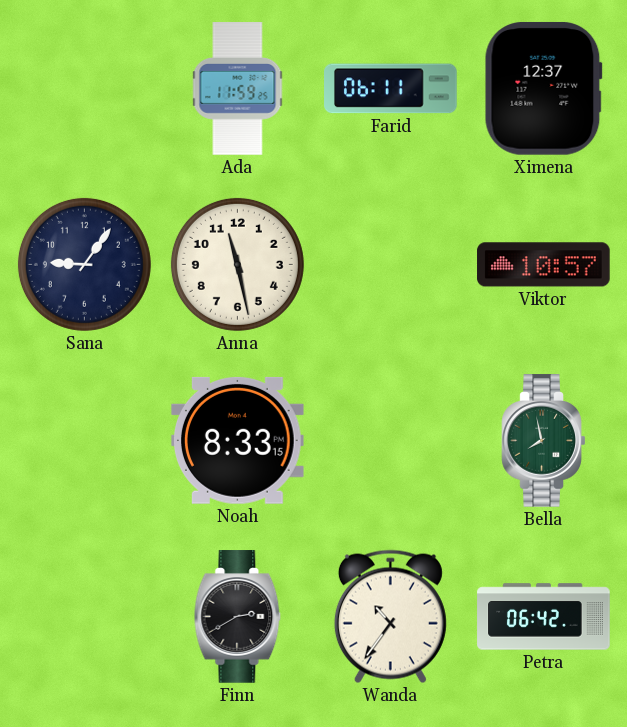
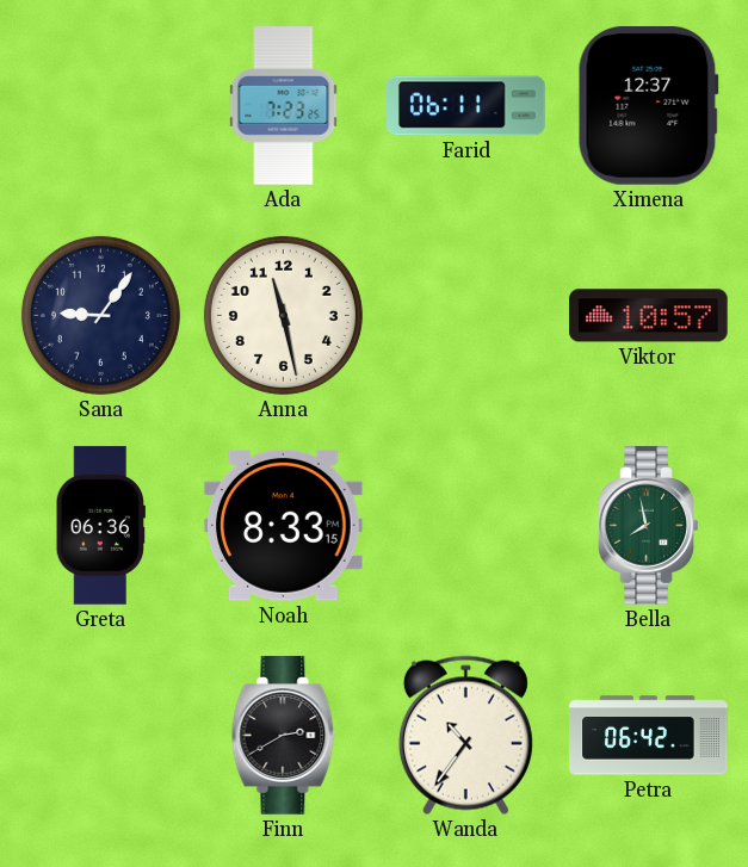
Ada: 11:59 -> 7:23
Greta: none -> 06:36
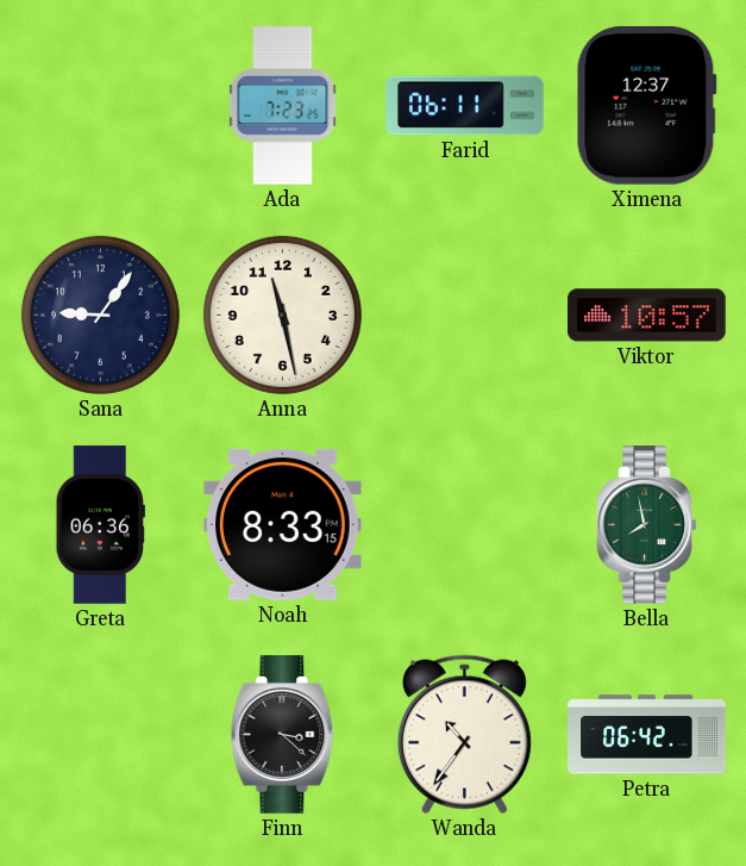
Finn: 2:40 -> 3:22
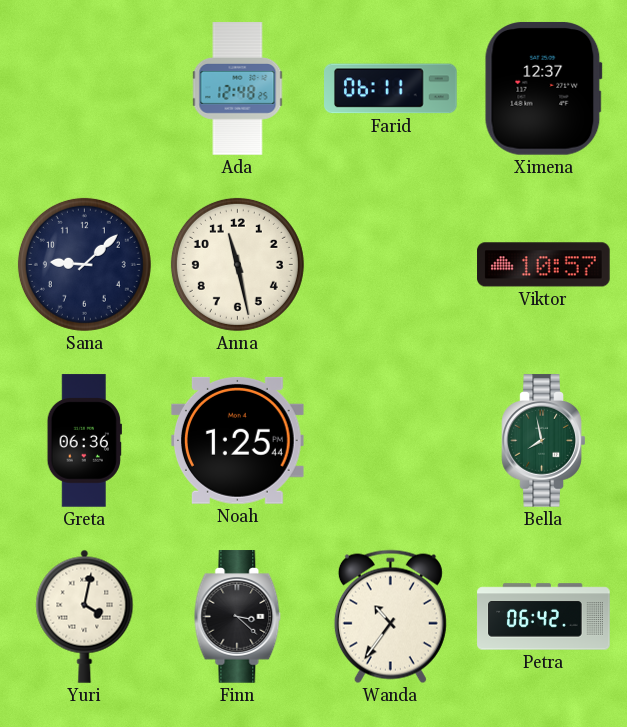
Ada: 7:23 -> 12:48
Sana: 9:06 -> 9:08
Noah: 8:33 -> 1:25
Yuri: none -> 4:02
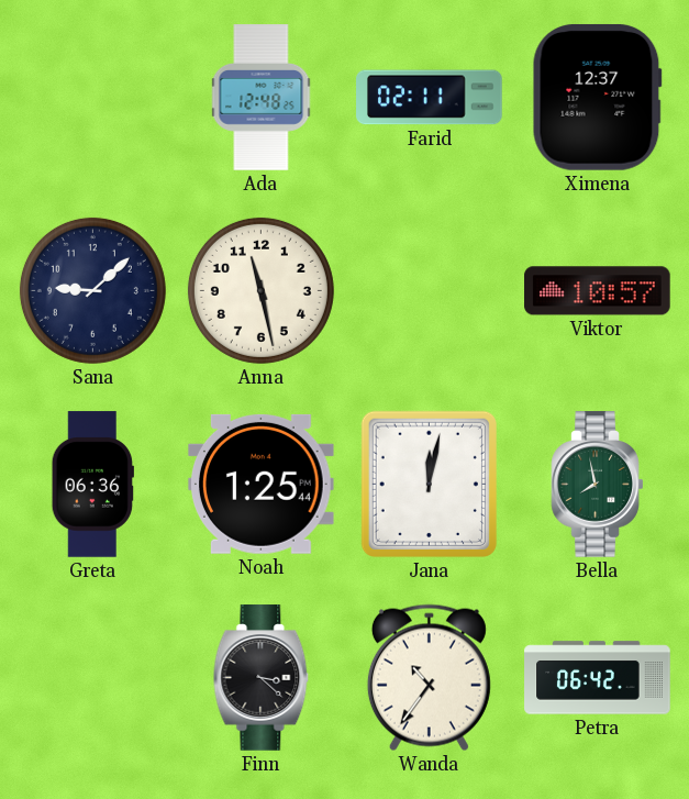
Farid: 06:11 -> 02:11
Jana: none -> 12:02
Yuri: 4:02 -> none
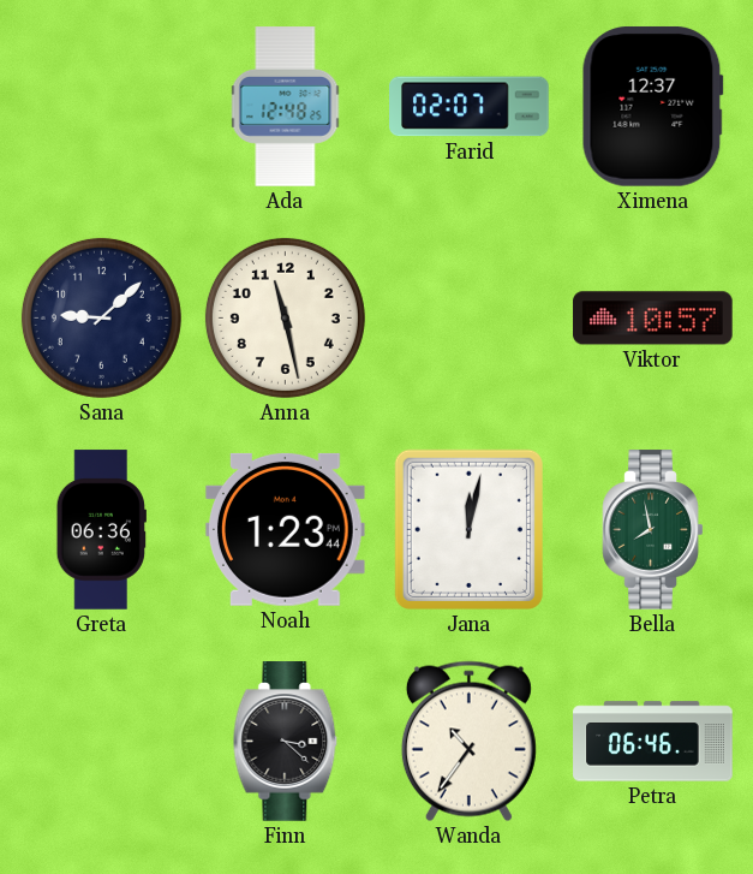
Farid: 02:11 -> 02:07
Noah: 1:25 -> 1:23
Petra: 06:42 -> 06:46
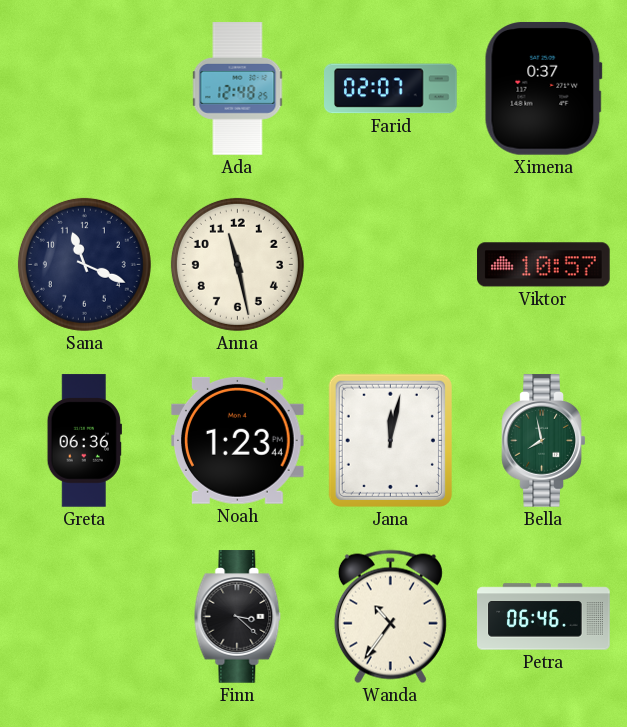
Ximena: 12:37 -> 0:37
Sana: 9:08 -> 11:19
